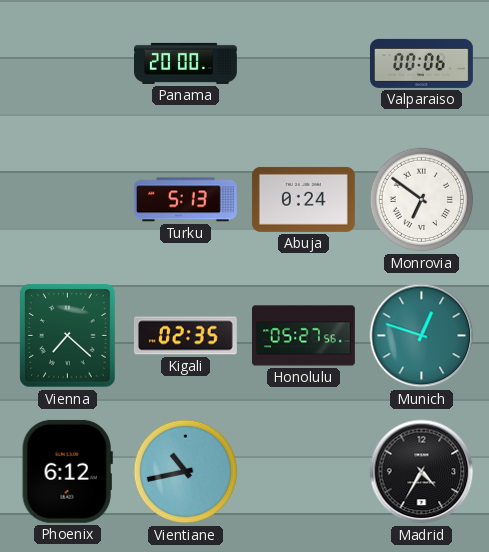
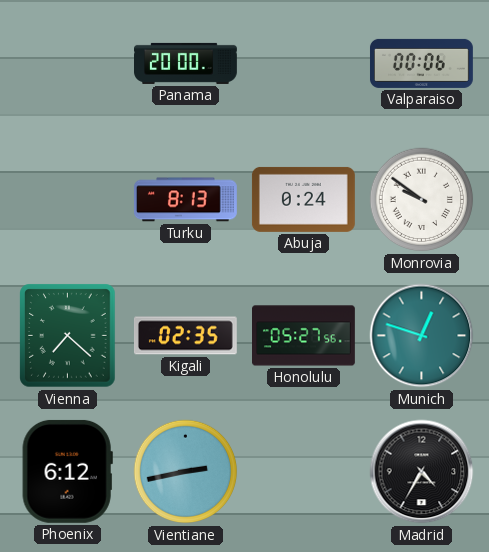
Turku: 5:13 -> 8:13
Monrovia: 6:51 -> 9:51
Vientiane: 10:43 -> 2:43
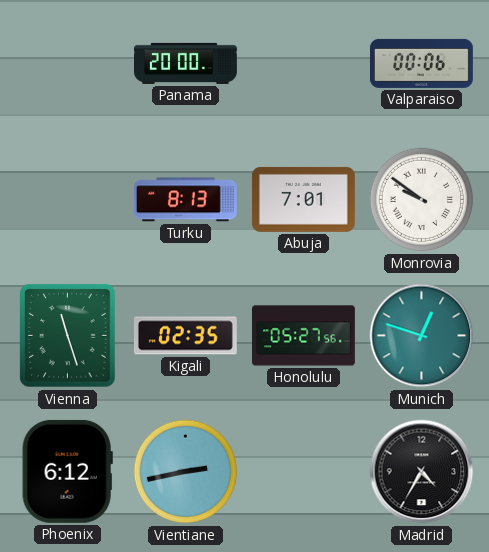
Abuja: 0:24 -> 7:01
Vienna: 7:22 -> 11:27
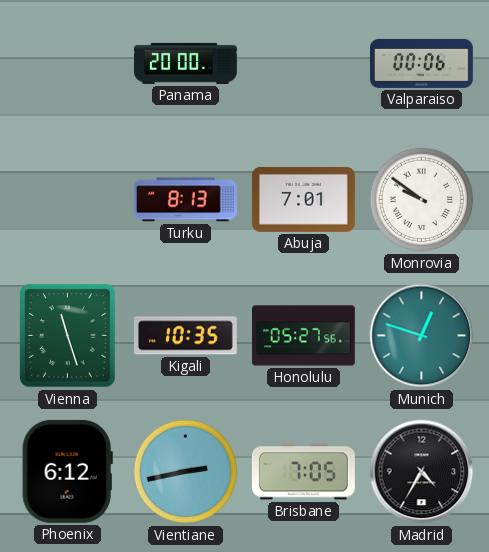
Kigali: 02:35 -> 10:35
Brisbane: none -> 7:05
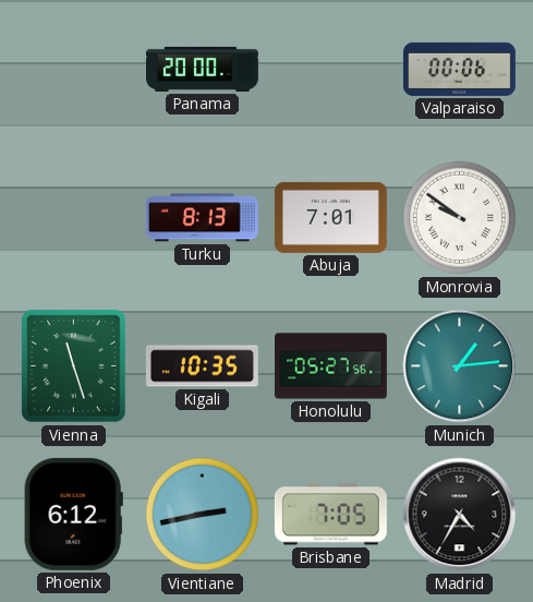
Munich: 12:48 -> 1:14
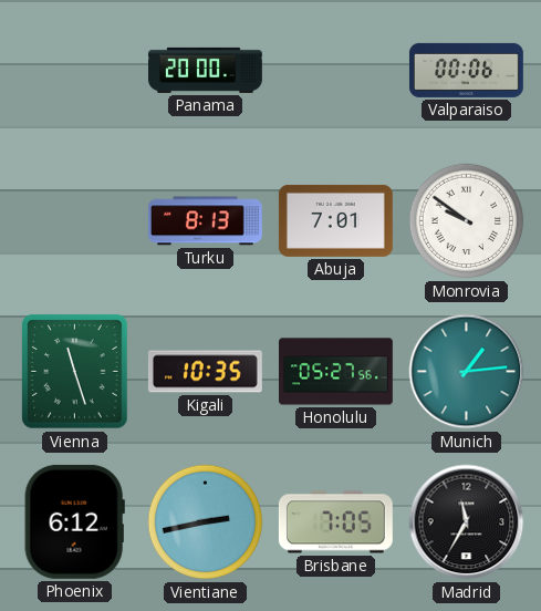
Madrid: 4:35 -> 11:35
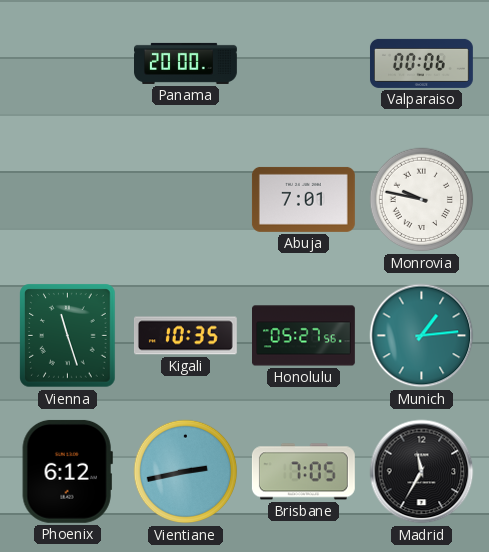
Turku: 8:13 -> none
Monrovia: 9:51 -> 9:47
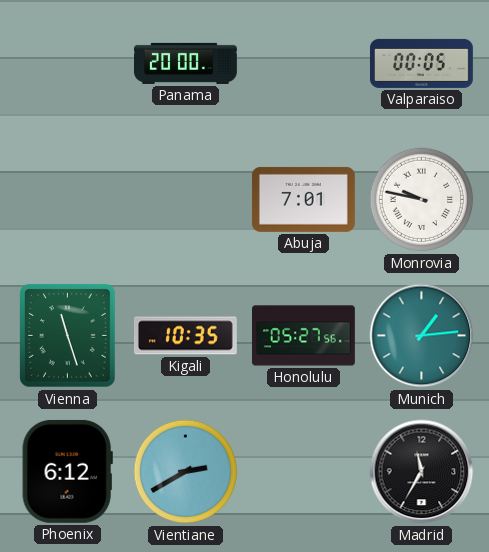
Valparaiso: 00:06 -> 00:05
Vientiane: 2:43 -> 2:40
Brisbane: 7:05 -> none
